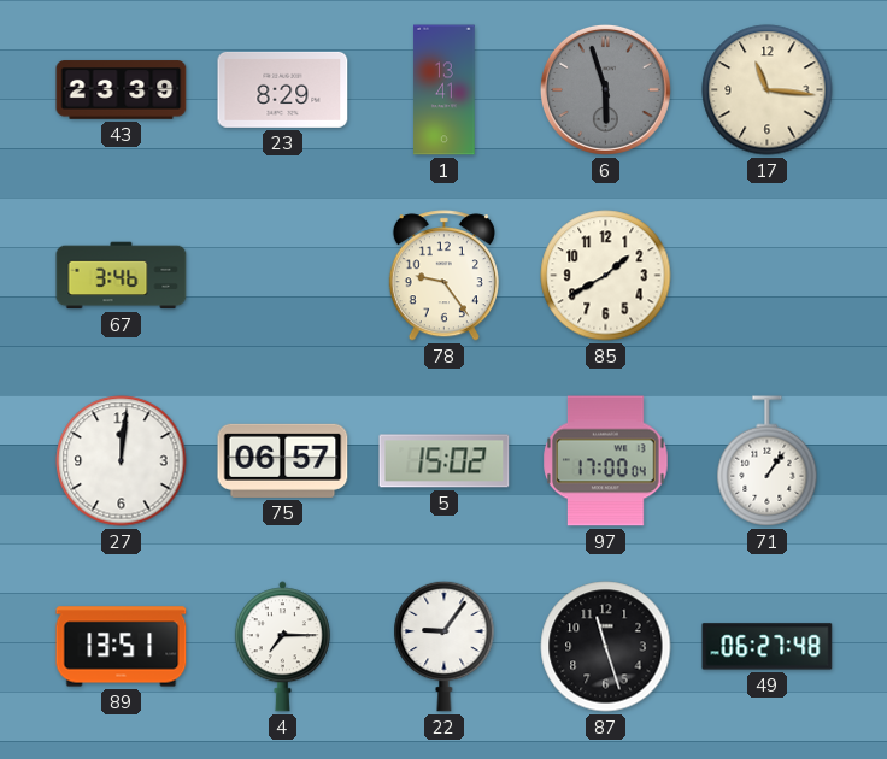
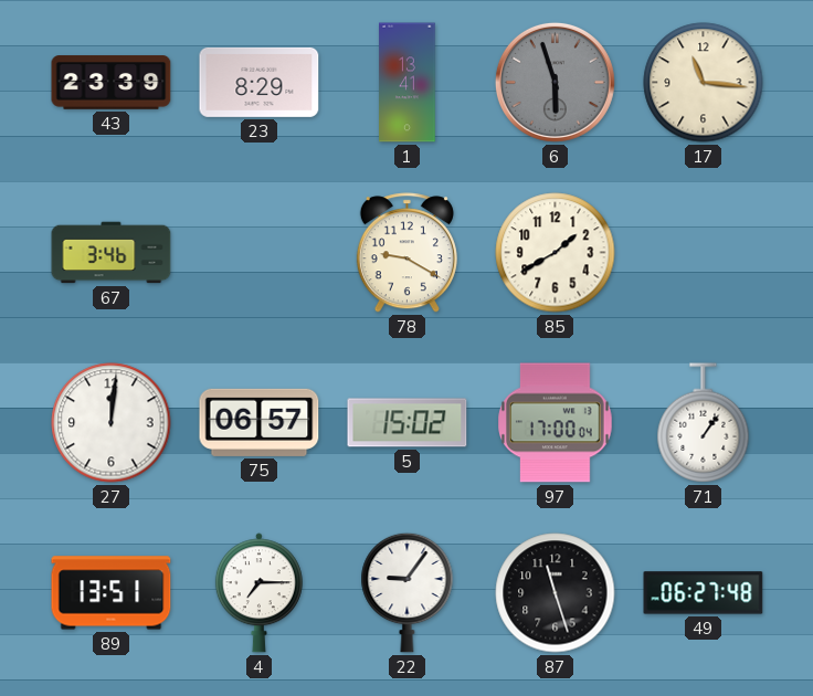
78: 9:24 -> 9:20
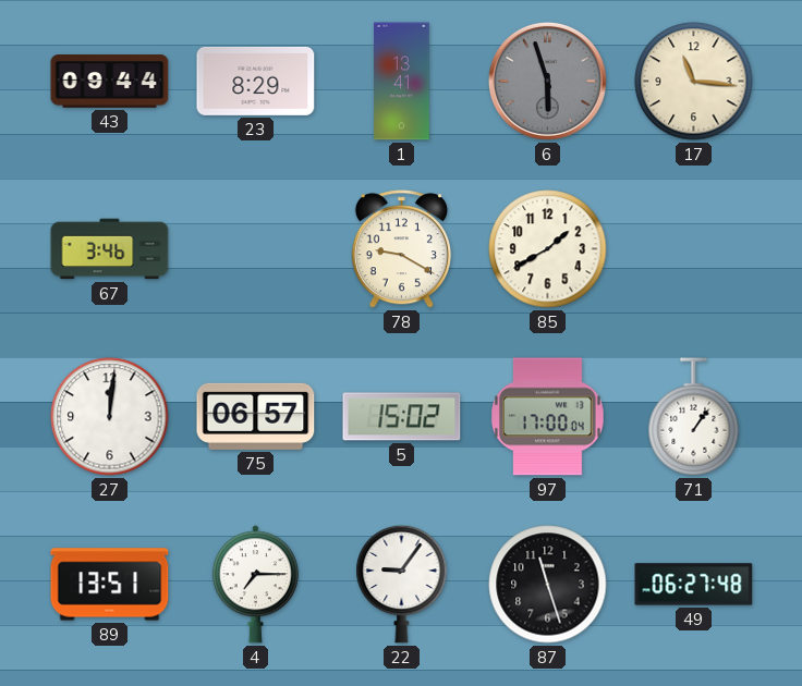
43: 23:39 -> 09:44
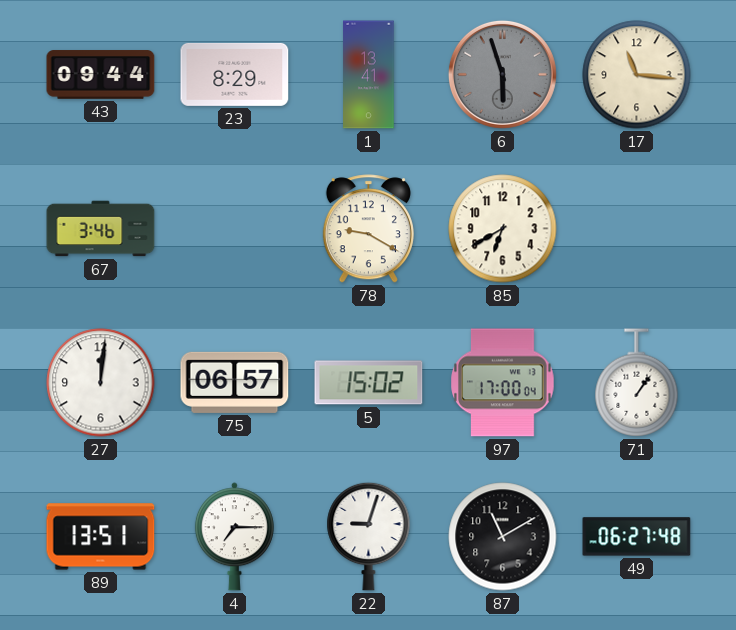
85: 1:40 -> 6:40
22: 9:06 -> 9:03
87: 11:27 -> 11:10
